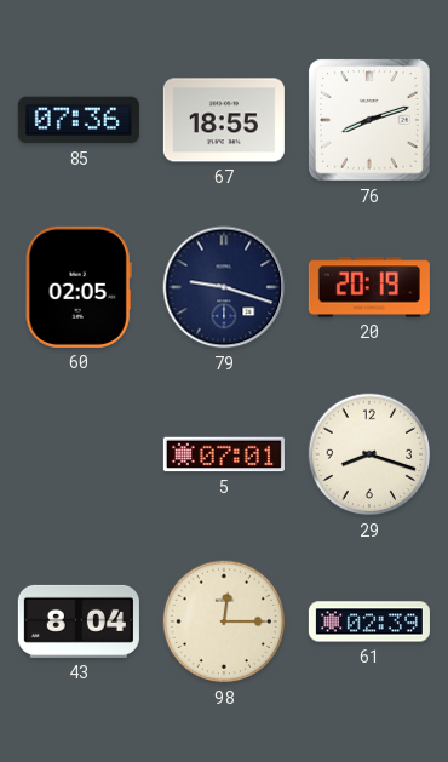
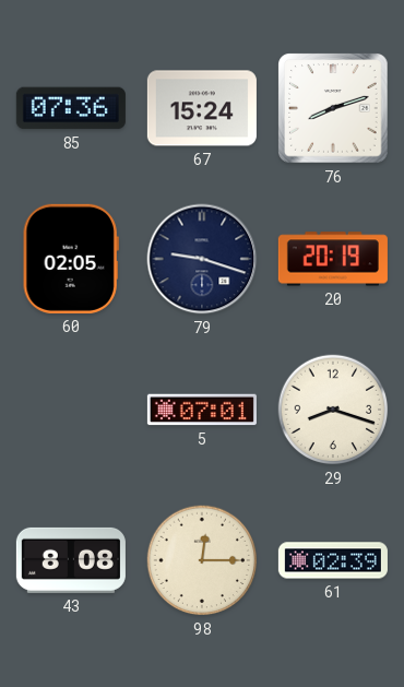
67: 18:55 -> 15:24
43: 8:04 -> 8:08
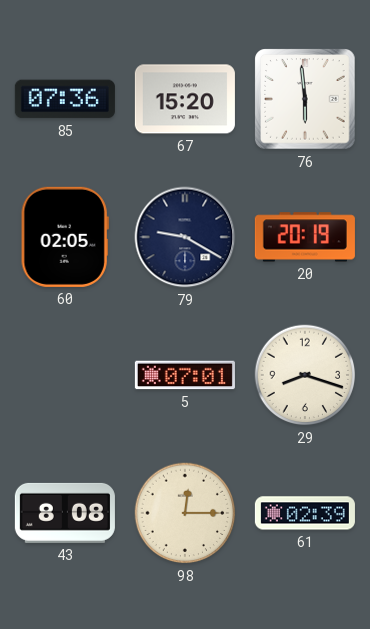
67: 15:24 -> 15:20
76: 8:12 -> 5:59
79: 9:18 -> 9:20
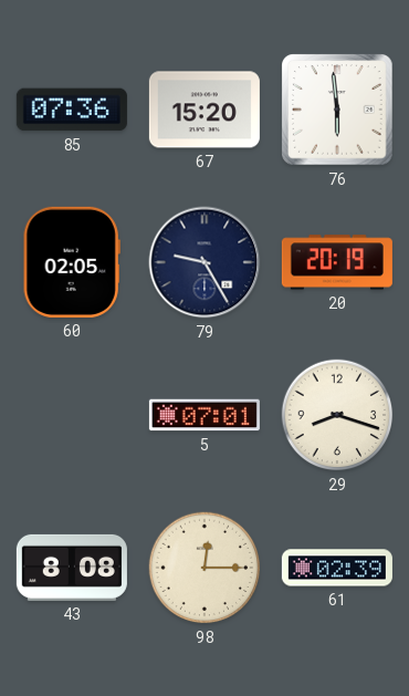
79: 9:20 -> 9:25
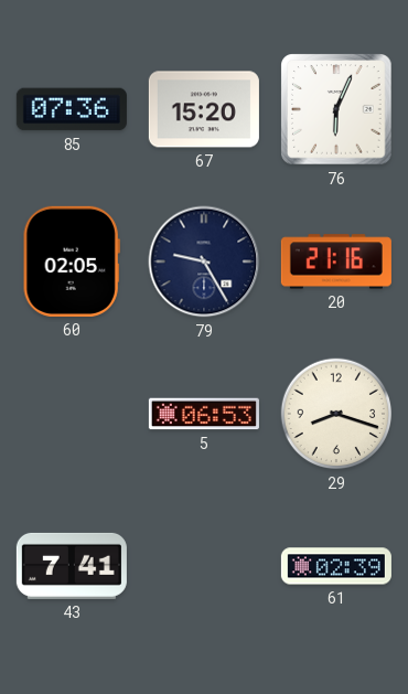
76: 5:59 -> 6:04
20: 20:19 -> 21:16
5: 07:01 -> 06:53
43: 8:08 -> 7:41
98: 12:15 -> none
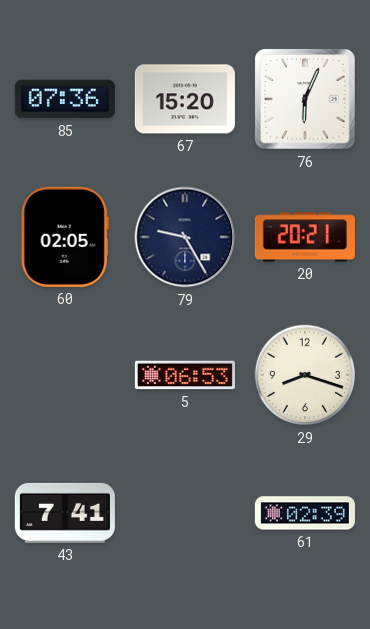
20: 21:16 -> 20:21
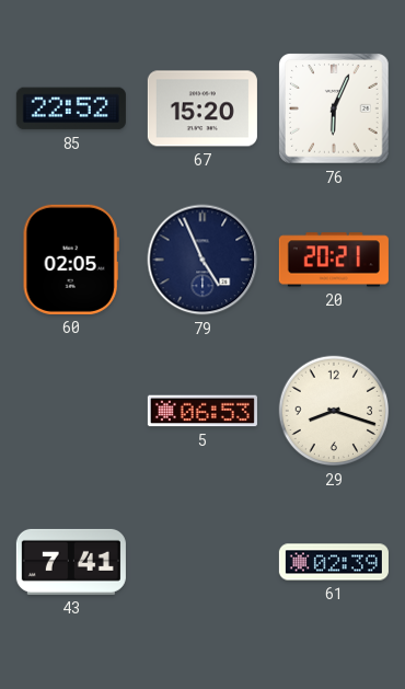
85: 07:36 -> 22:52
79: 9:25 -> 4:56
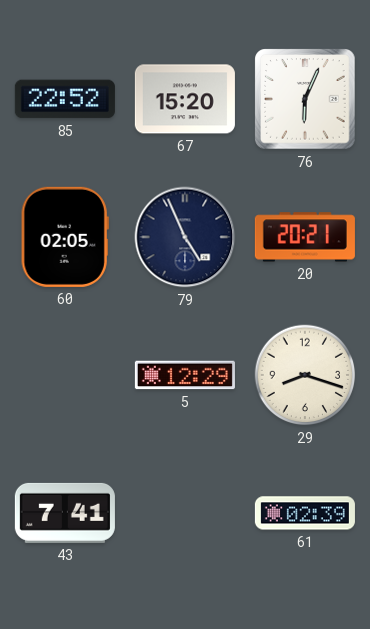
5: 06:53 -> 12:29
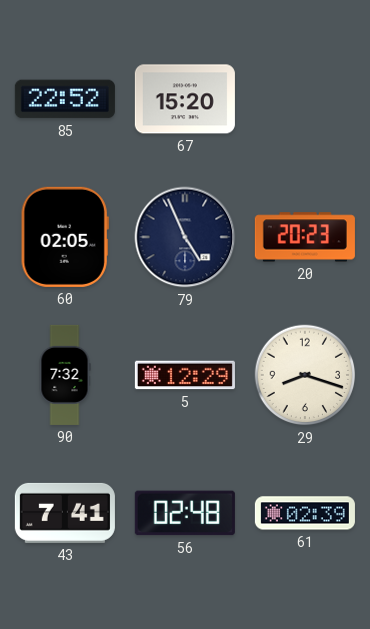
76: 6:04 -> none
20: 20:21 -> 20:23
90: none -> 7:32
56: none -> 02:48
